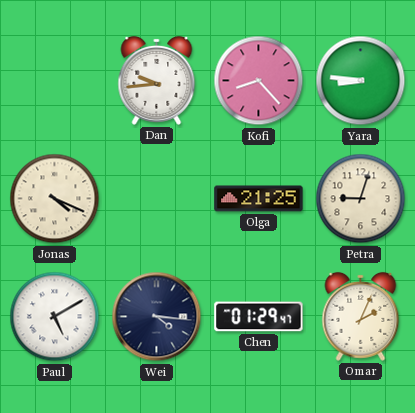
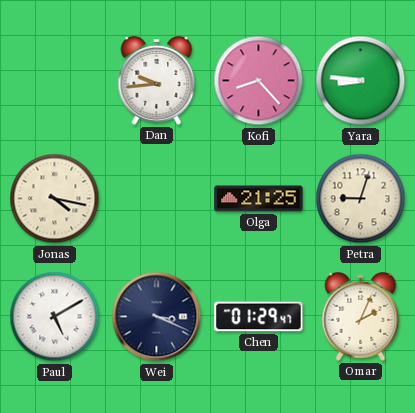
Jonas: 4:19 -> 4:17
Wei: 4:16 -> 3:19
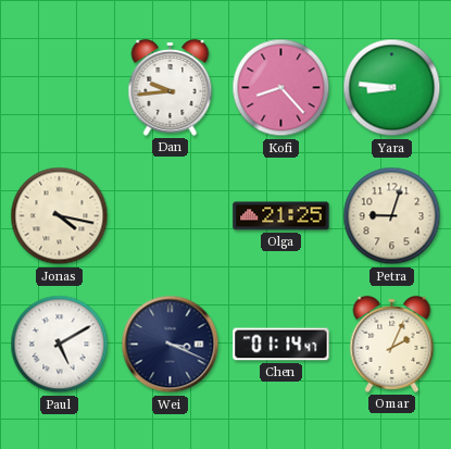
Chen: 01:29 -> 01:14
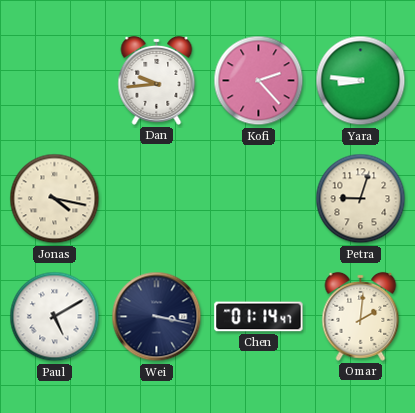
Kofi: 8:23 -> 2:23
Olga: 21:25 -> none
Wei: 3:19 -> 3:17
Omar: 2:04 -> 2:01
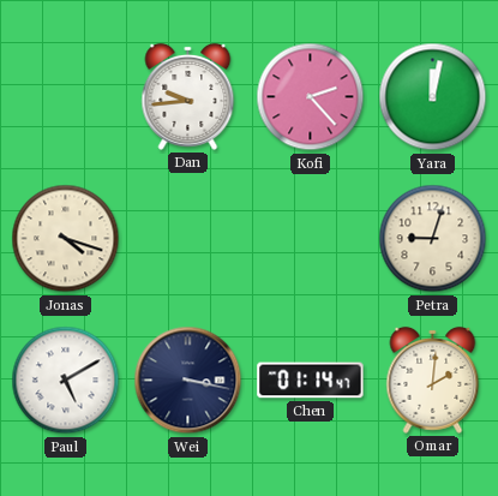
Yara: 8:46 -> 12:02
Jonas: 4:17 -> 4:18
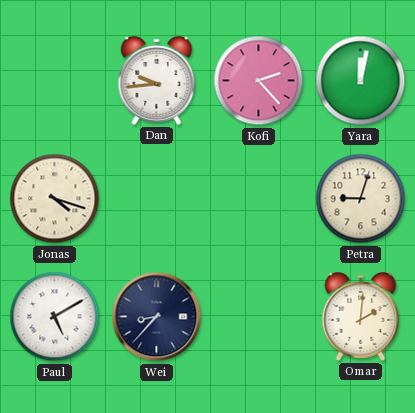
Wei: 3:17 -> 8:37
Chen: 01:14 -> none
